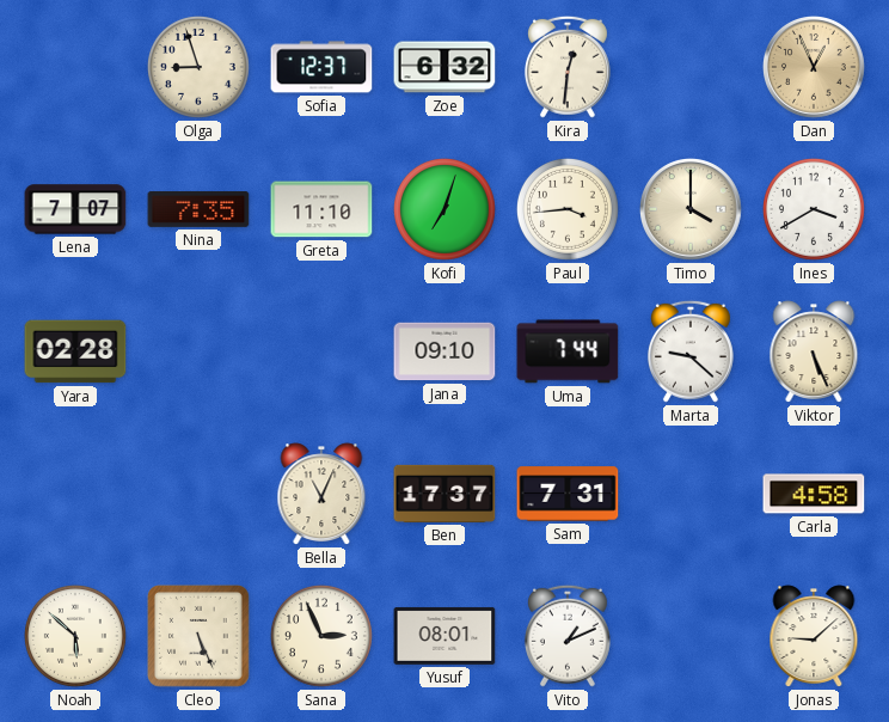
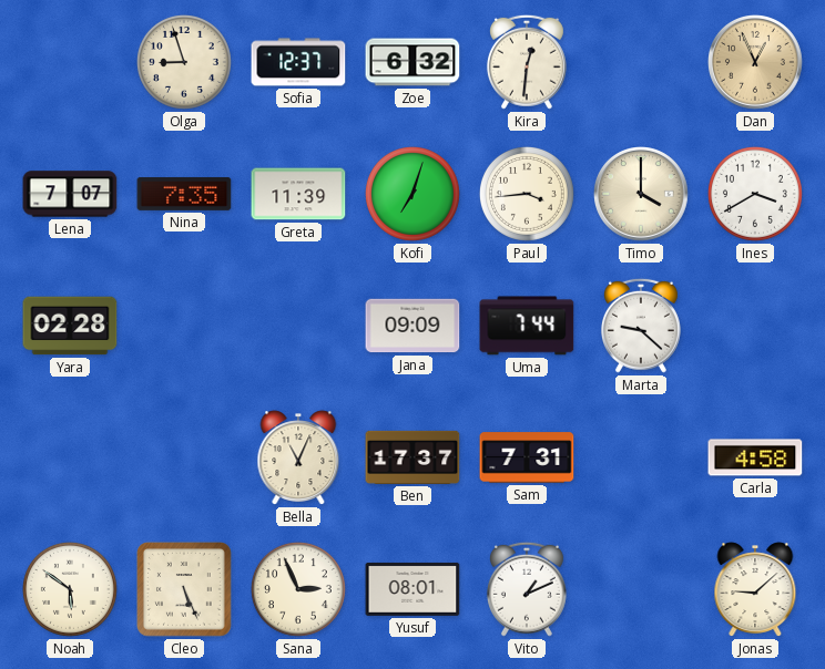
Greta: 11:10 -> 11:39
Jana: 09:10 -> 09:09
Viktor: 5:26 -> none
Noah: 5:52 -> 5:51
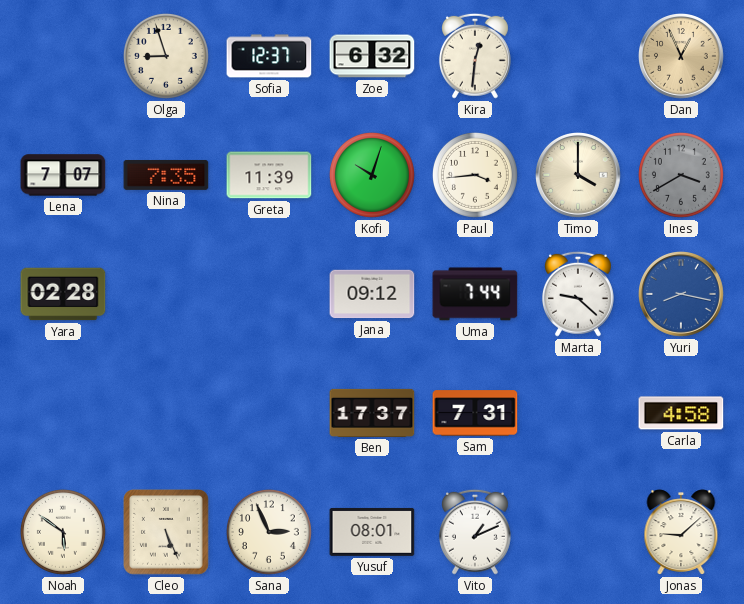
Kofi: 7:03 -> 10:03
Ines dial: white -> grey
Jana: 09:09 -> 09:12
Yuri: none -> 8:17
Bella: 11:04 -> none
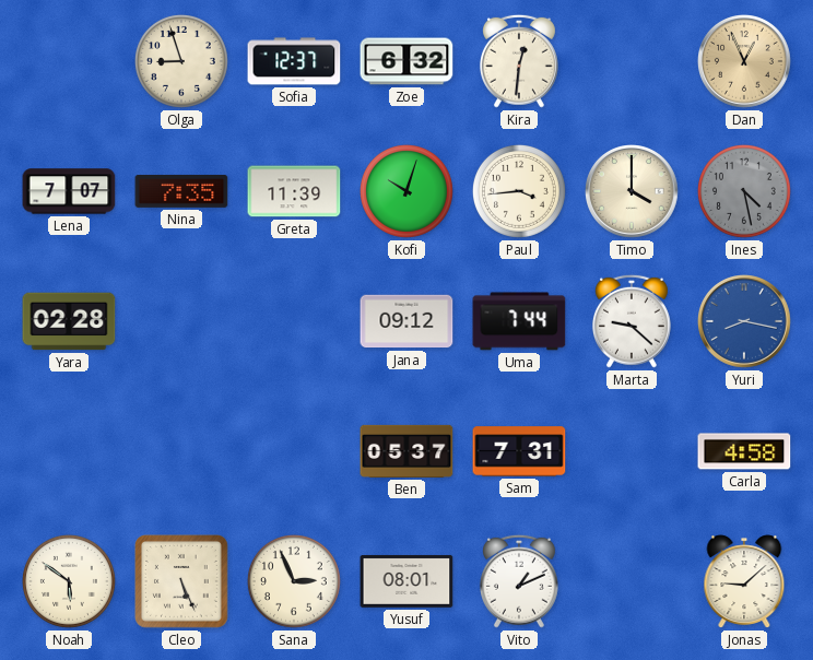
Ines: 3:40 -> 4:28
Ben: 17:37 -> 05:37
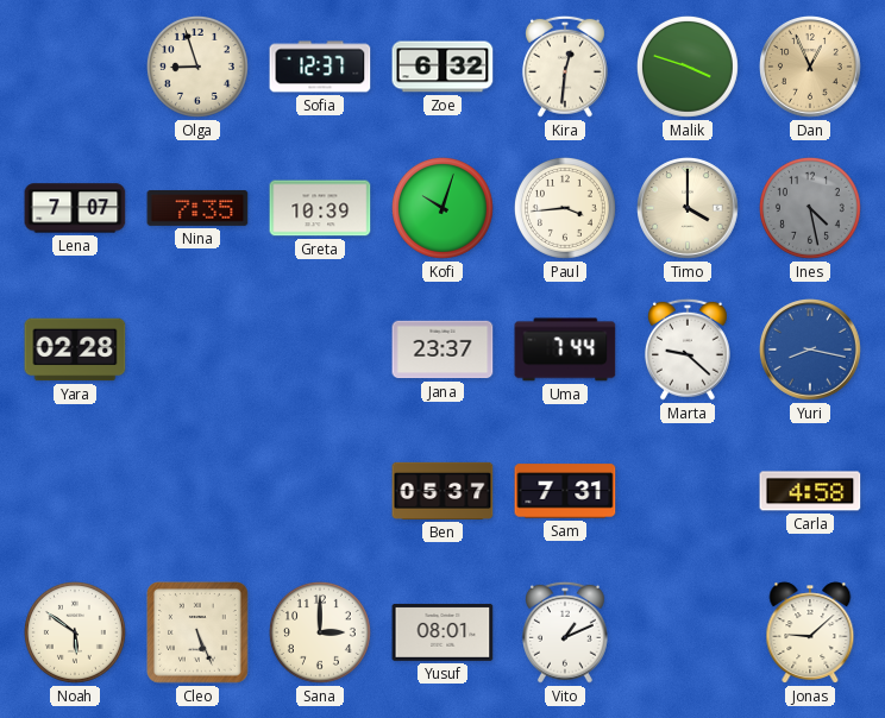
Malik: none -> 3:48
Greta: 11:39 -> 10:39
Jana: 09:12 -> 23:37
Sana: 2:56 -> 3:00
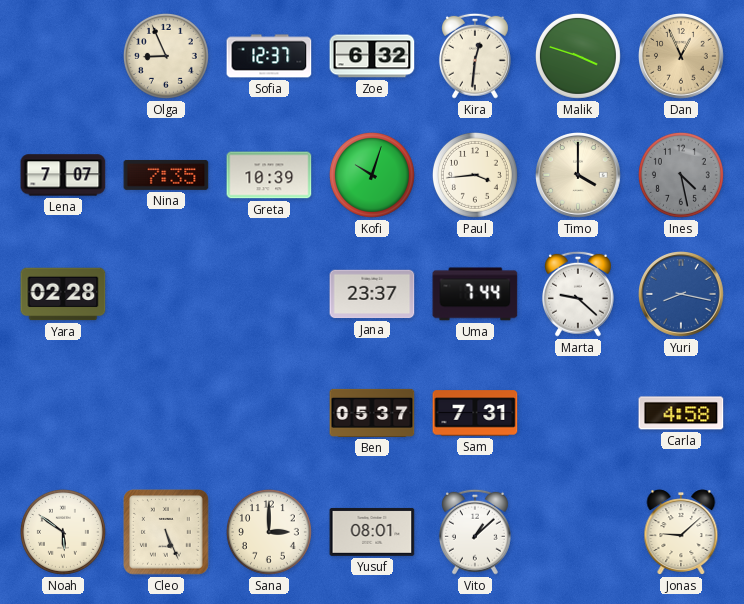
Olga: 8:57 -> 8:56
Vito: 1:11 -> 1:08
